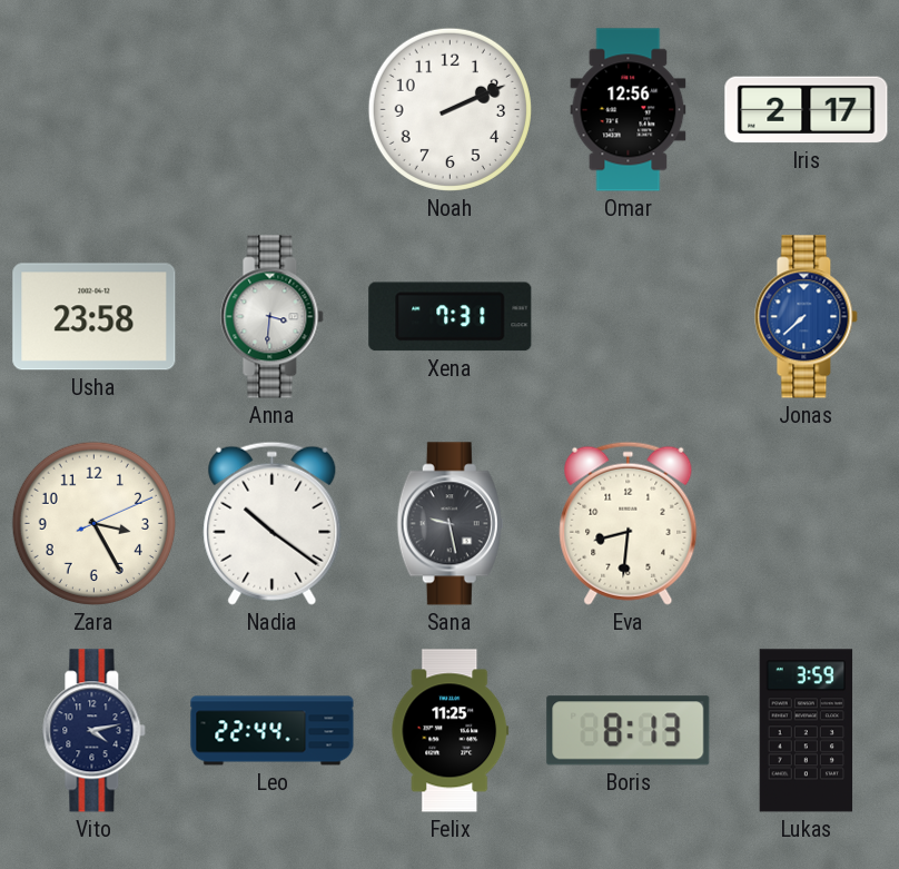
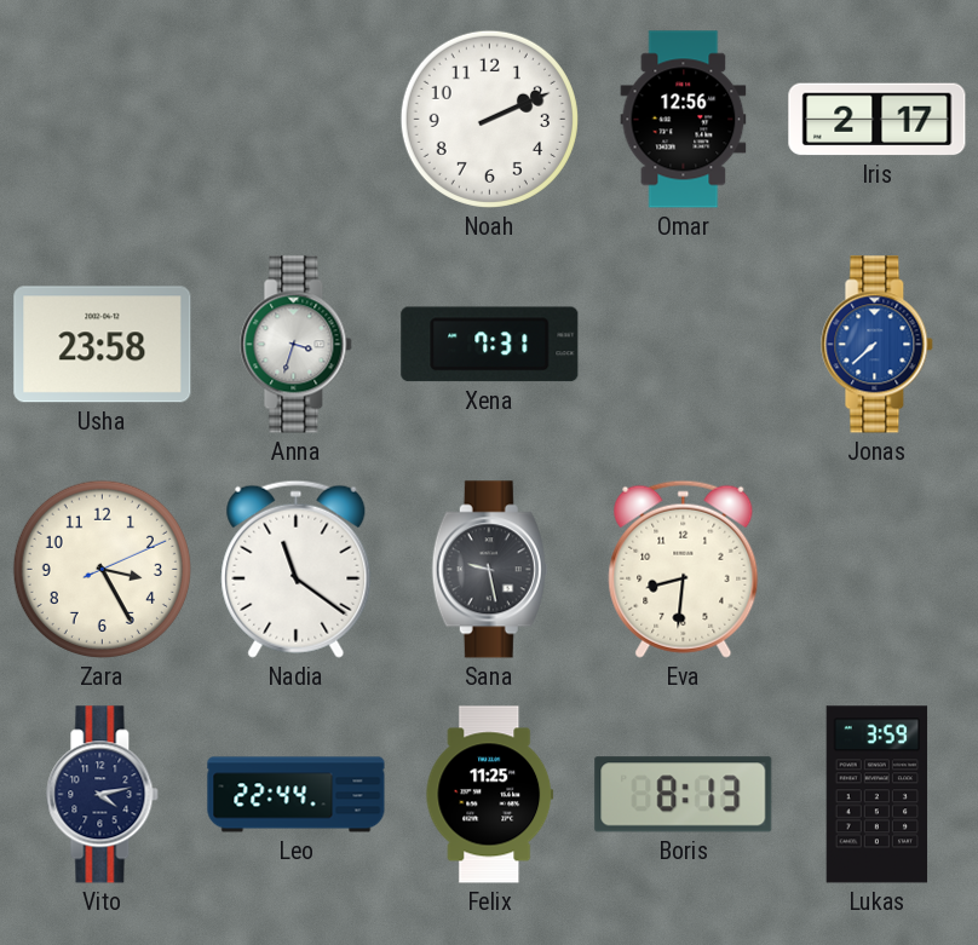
Anna: 3:31 -> 3:33
Nadia: 10:21 -> 11:21
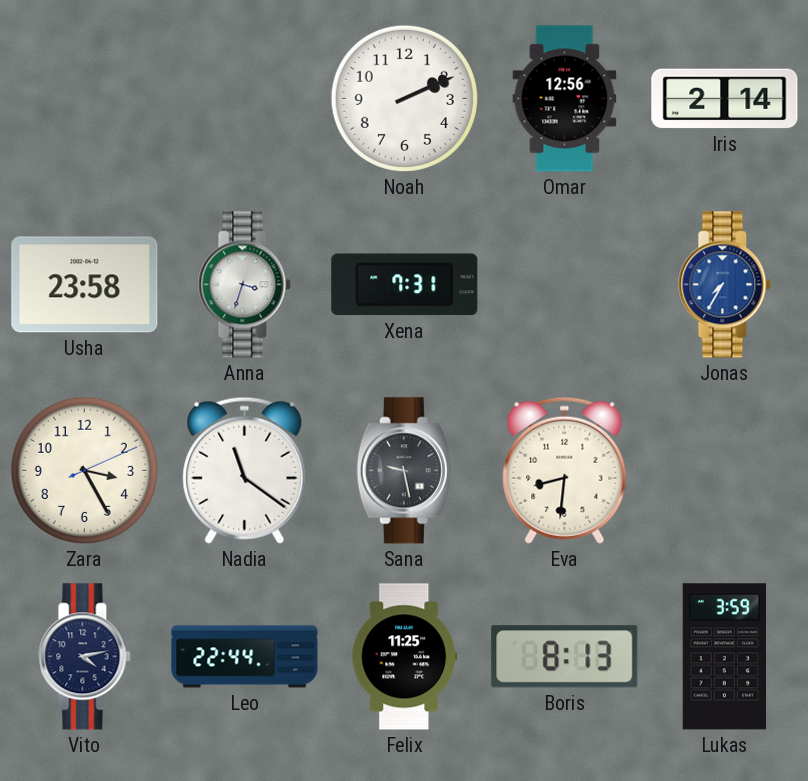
Iris: 2:17 -> 2:14
Jonas: 7:38 -> 7:35
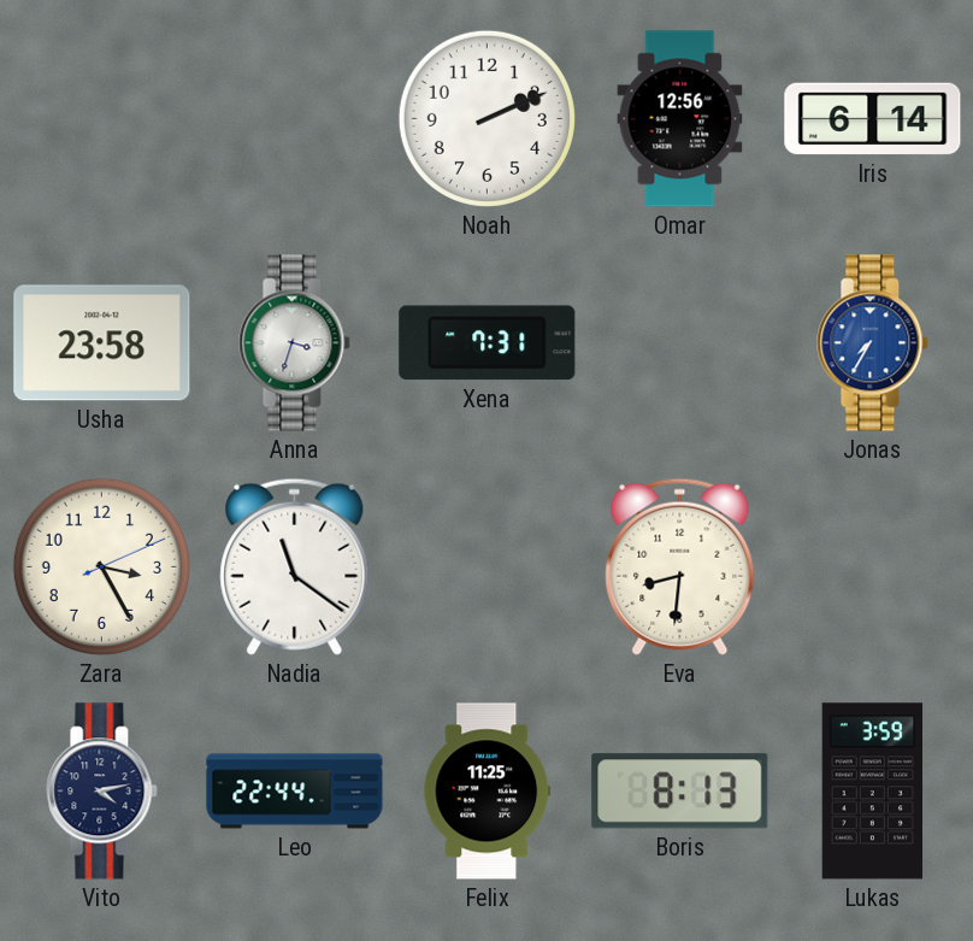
Iris: 2:14 -> 6:14
Sana: 9:28 -> none
